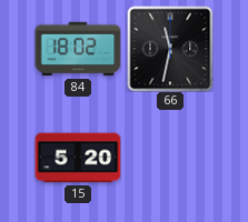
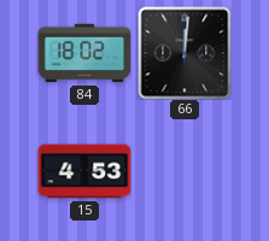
66: 11:32 -> 12:01
15: 5:20 -> 4:53
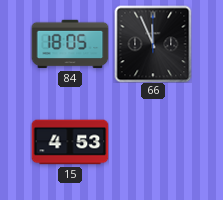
84: 18:02 -> 18:05
66: 12:01 -> 11:56
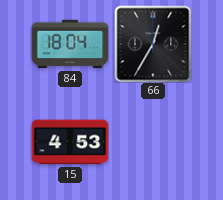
84: 18:05 -> 18:04
66: 11:56 -> 12:35
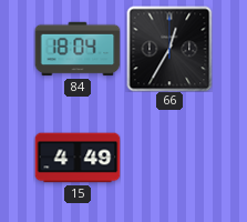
15: 4:53 -> 4:49
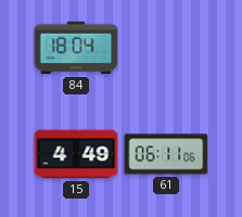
66: 12:35 -> none
61: none -> 06:11
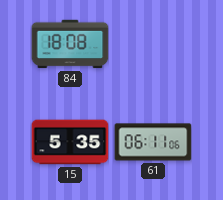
84: 18:04 -> 18:08
15: 4:49 -> 5:35
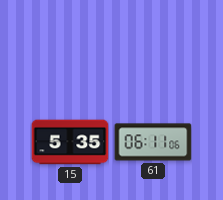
84: 18:08 -> none
